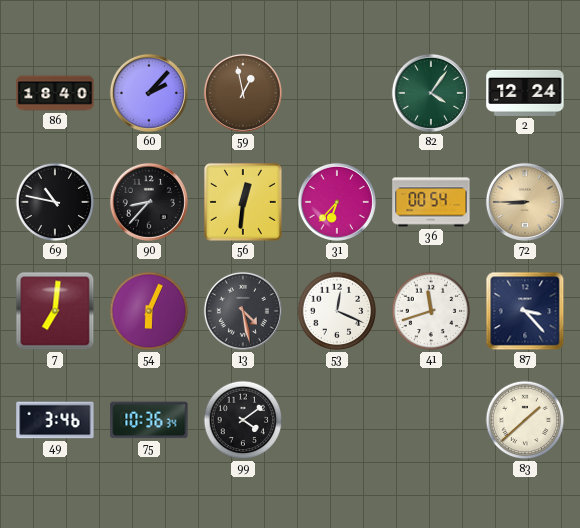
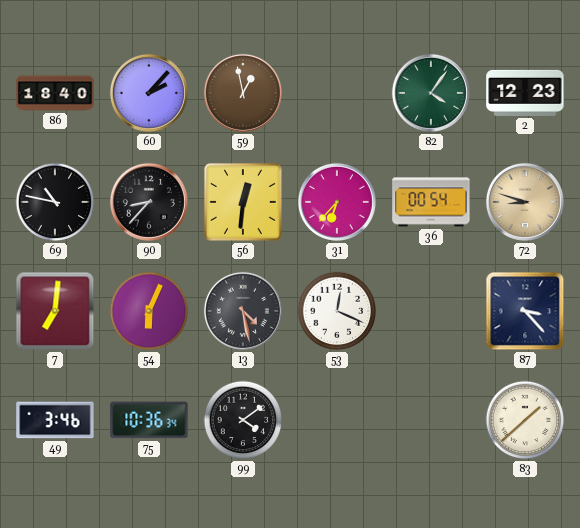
2: 12:24 -> 12:23
72: 8:45 -> 8:48
41: 11:42 -> none
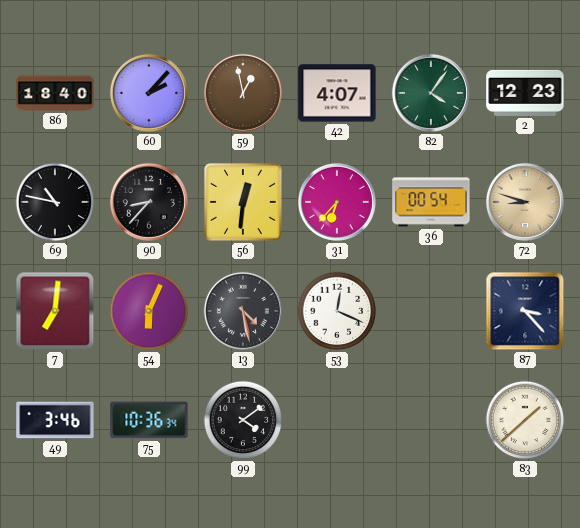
42: none -> 4:07
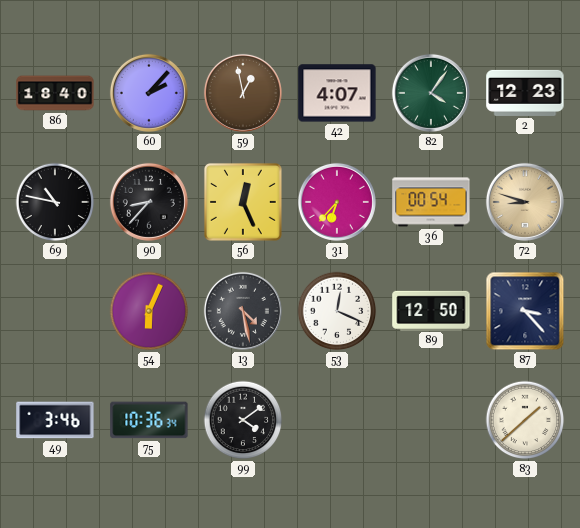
56: 12:31 -> 12:26
7: 7:01 -> none
89: none -> 12:50
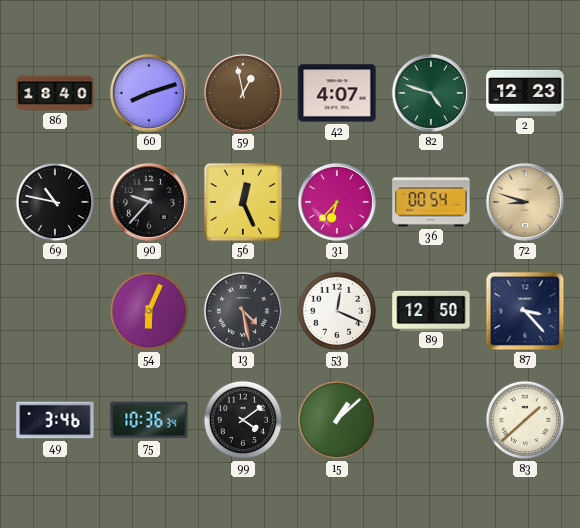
60: 2:07 -> 8:12
82: 4:06 -> 4:48
90: 8:37 -> 9:37
15: none -> 1:08
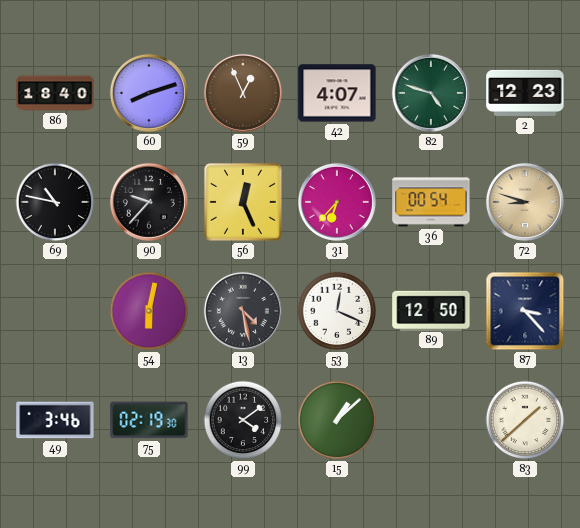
59: 12:58 -> 12:56
54: 6:04 -> 6:02
75: 10:36 -> 02:19
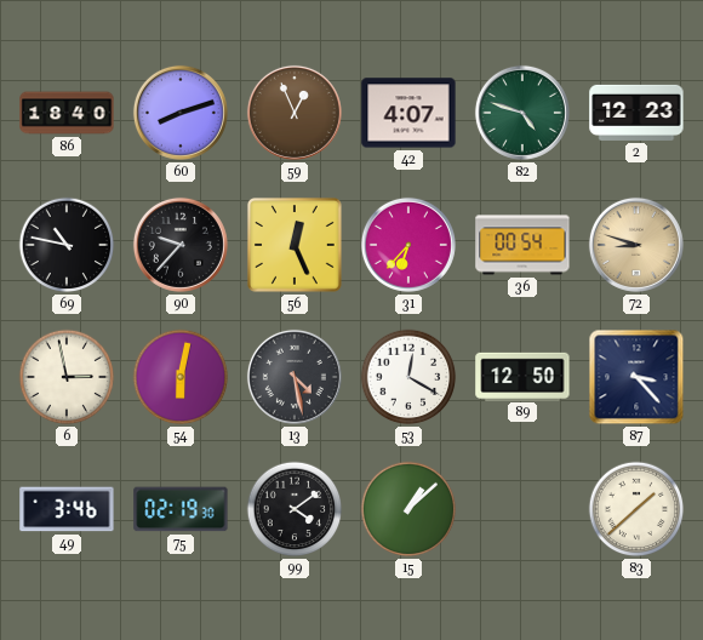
6: none -> 2:58
53: 12:19 -> 12:20
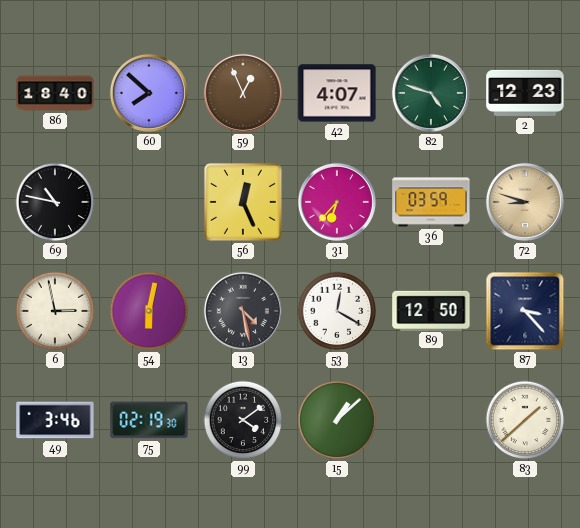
60: 8:12 -> 7:52
90: 9:37 -> none
36: 00:54 -> 03:59
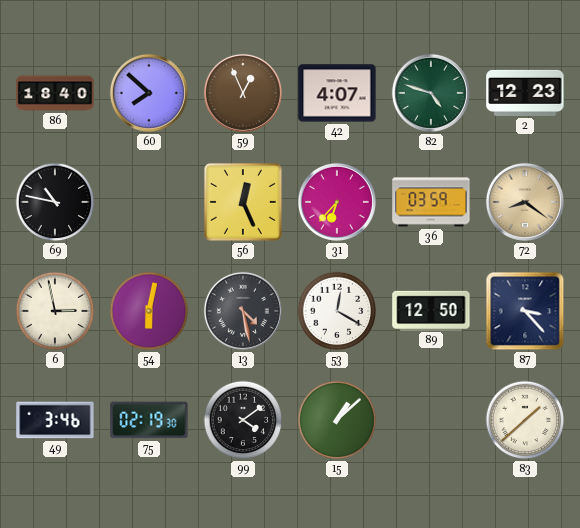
72: 8:48 -> 8:21
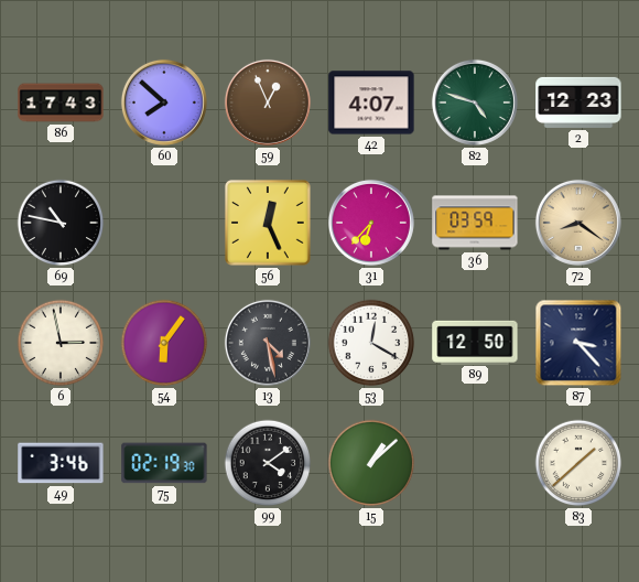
86: 18:40 -> 17:43
54: 6:02 -> 6:06
